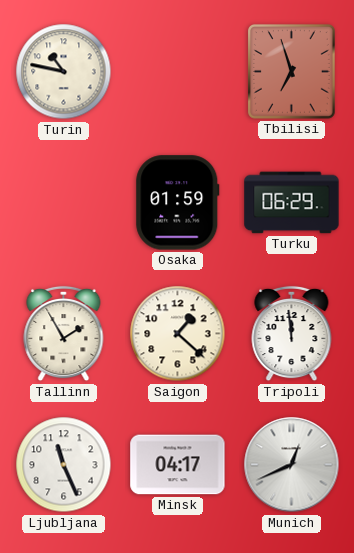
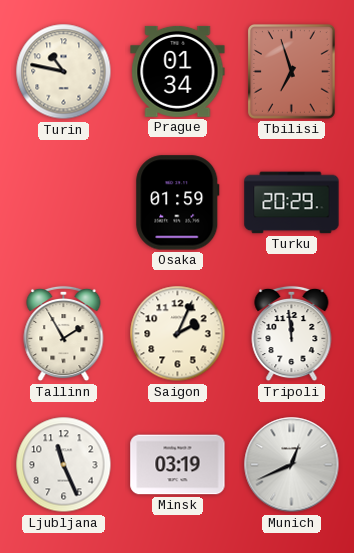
Prague: none -> 01:34
Turku: 06:29 -> 20:29
Saigon: 1:22 -> 2:04
Minsk: 04:17 -> 03:19
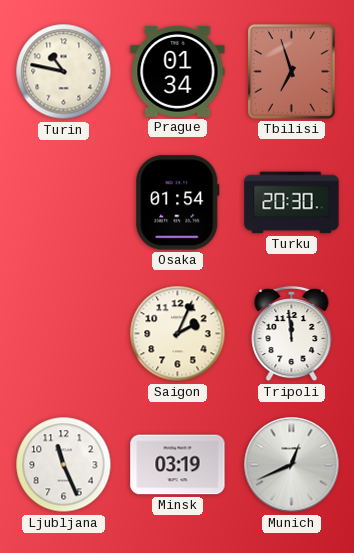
Osaka: 01:59 -> 01:54
Turku: 20:29 -> 20:30
Tallinn: 1:55 -> none
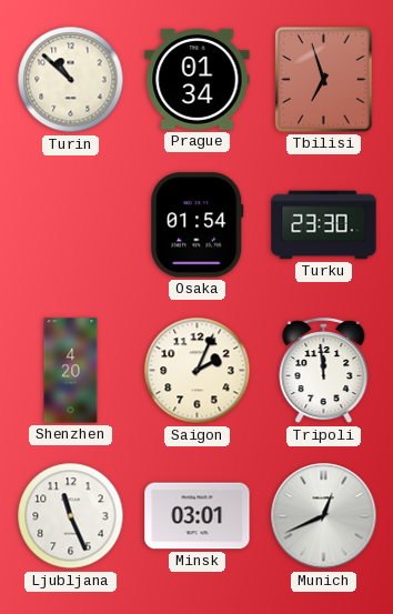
Turin: 10:47 -> 10:52
Turku: 20:30 -> 23:30
Shenzhen: none -> 4:20
Minsk: 03:19 -> 03:01
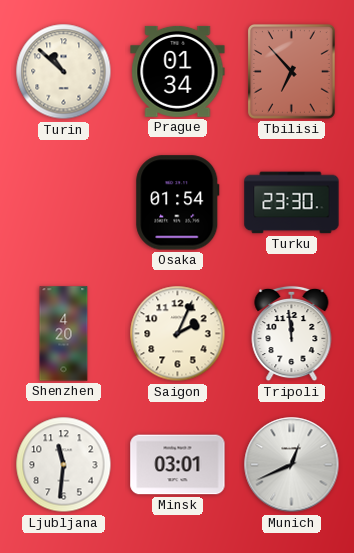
Tbilisi: 6:57 -> 6:53
Ljubljana: 11:26 -> 11:31
